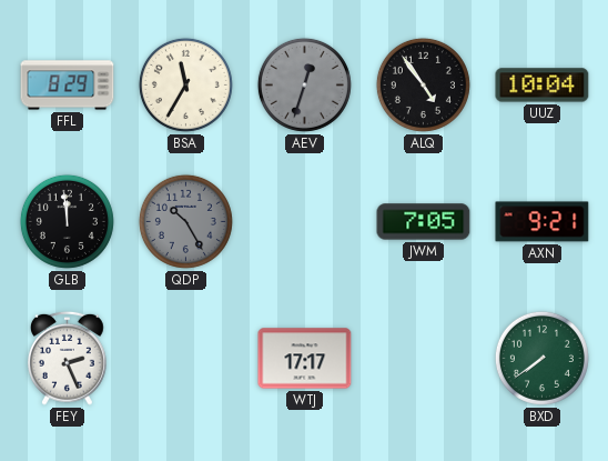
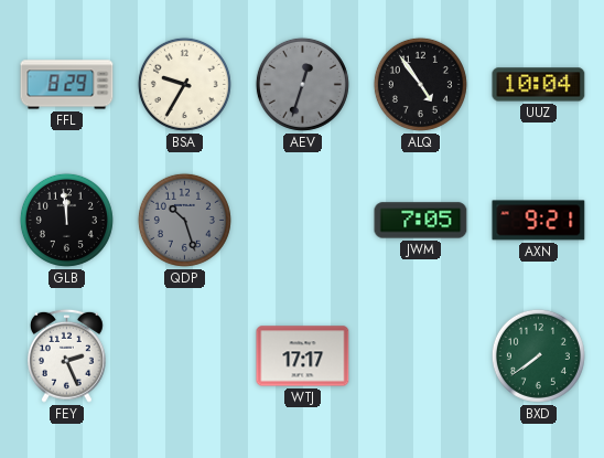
BSA: 11:35 -> 9:35
QDP: 10:25 -> 10:27
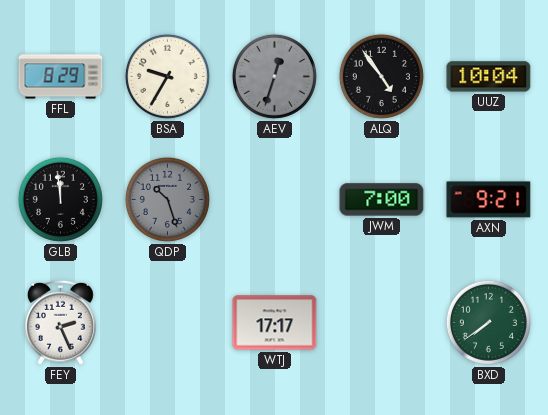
JWM: 7:05 -> 7:00
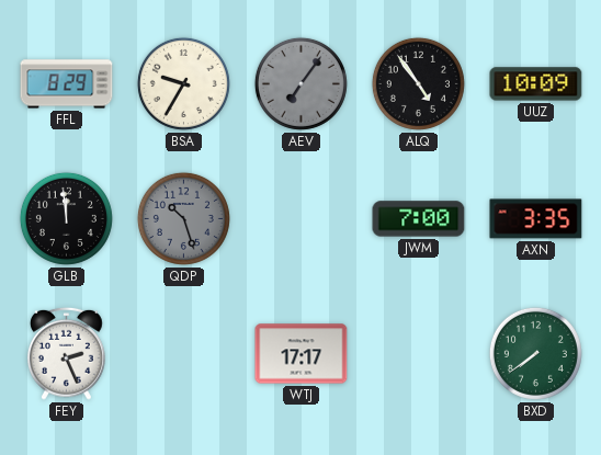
AEV: 12:33 -> 7:06
UUZ: 10:04 -> 10:09
AXN: 9:21 -> 3:35
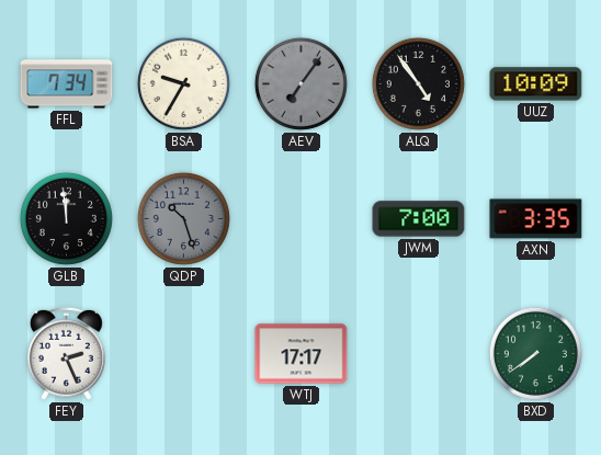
FFL: 8:29 -> 7:34
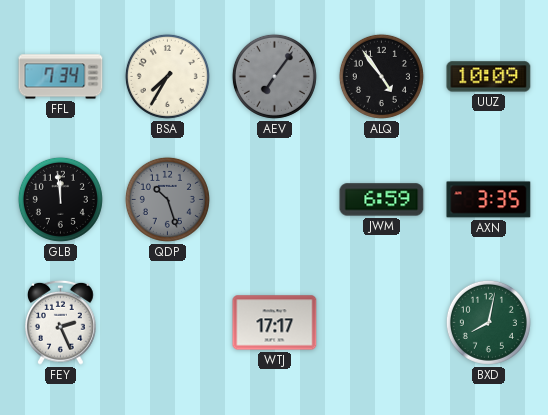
BSA: 9:35 -> 7:35
JWM: 7:00 -> 6:59
BXD: 7:39 -> 8:02
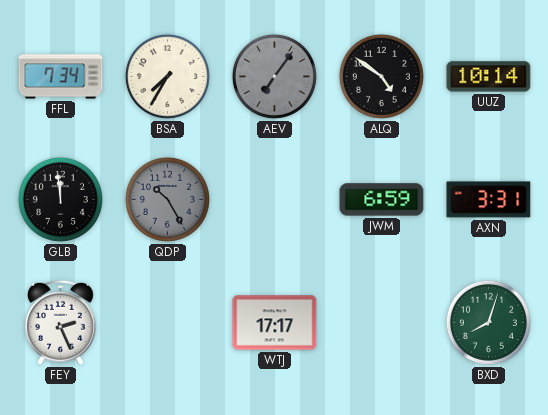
ALQ: 4:54 -> 4:51
UUZ: 10:09 -> 10:14
QDP: 10:27 -> 10:25
AXN: 3:35 -> 3:31
BXD: 8:02 -> 8:03
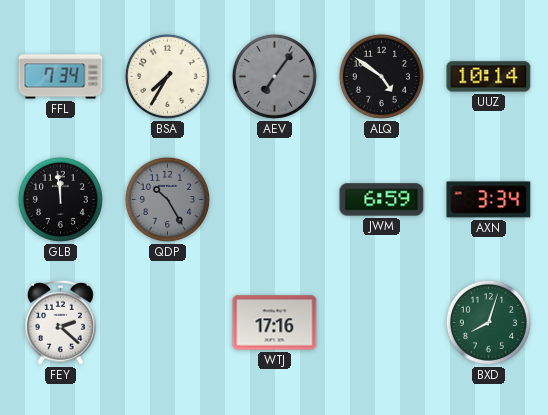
AXN: 3:31 -> 3:34
FEY: 2:26 -> 2:22
WTJ: 17:17 -> 17:16
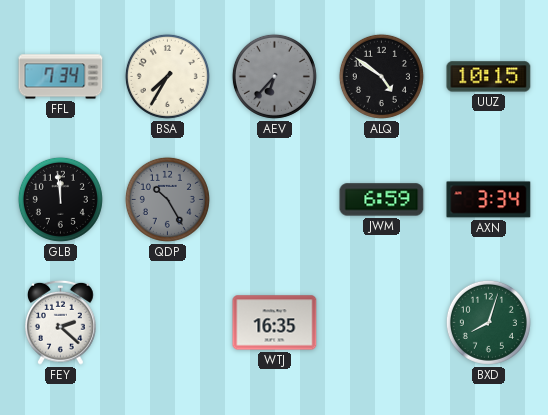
AEV: 7:06 -> 6:37
UUZ: 10:14 -> 10:15
WTJ: 17:16 -> 16:35
